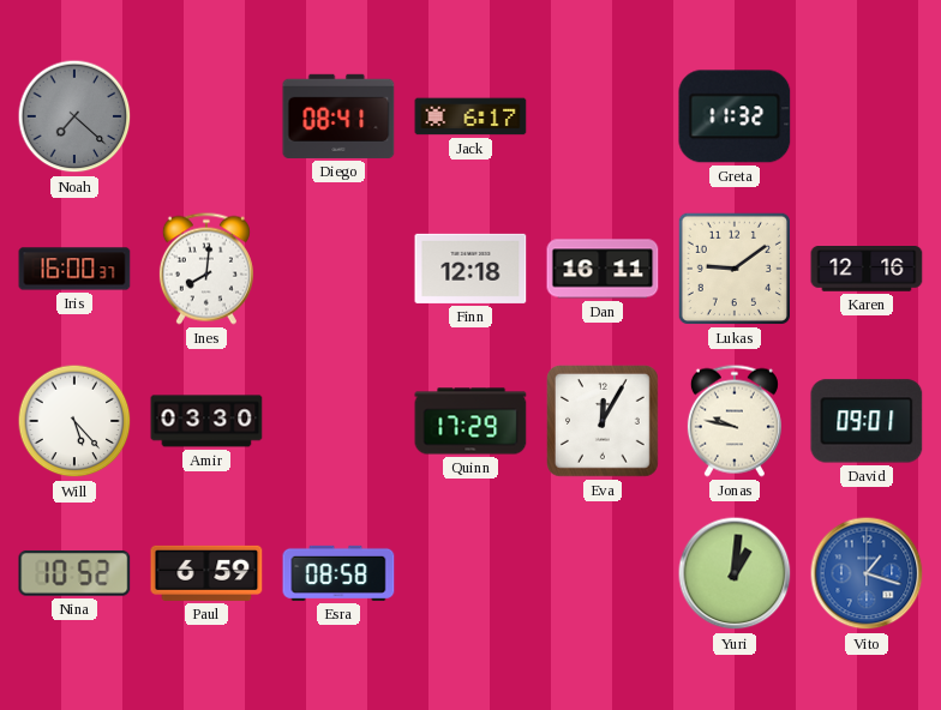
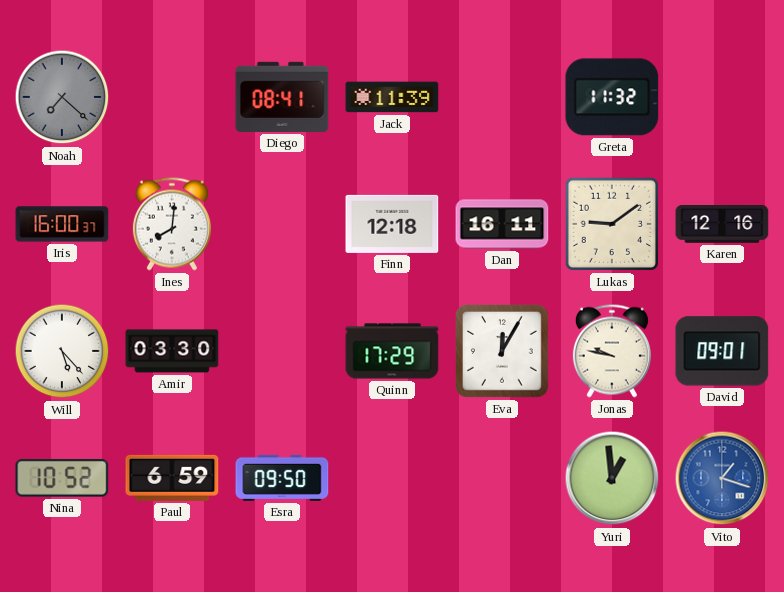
Jack: 6:17 -> 11:39
Esra: 08:58 -> 09:50
Yuri: 1:01 -> 12:59
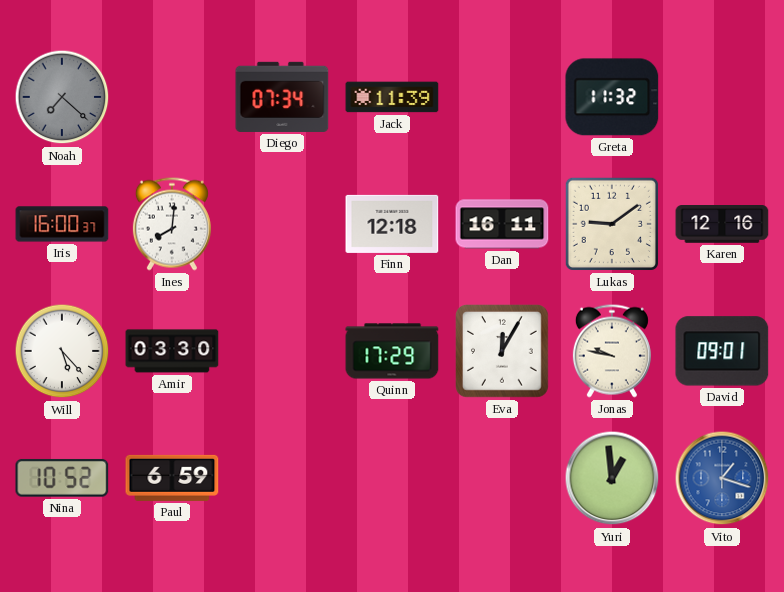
Diego: 08:41 -> 07:34
Esra: 09:50 -> none
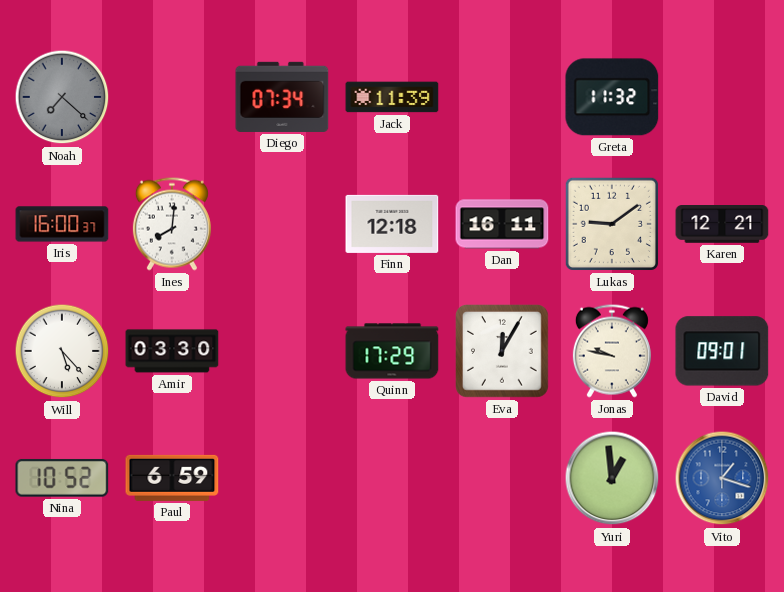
Karen: 12:16 -> 12:21
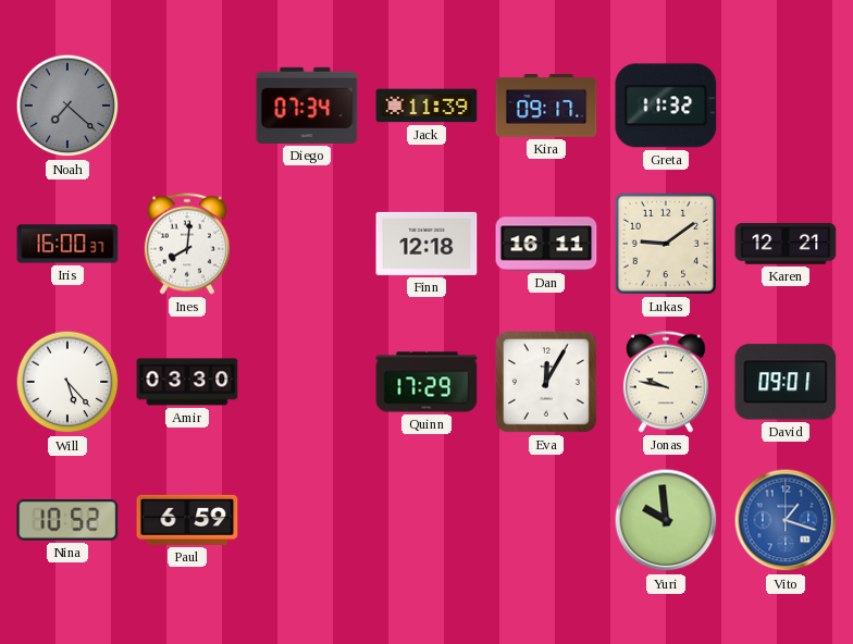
Kira: none -> 09:17
Yuri: 12:59 -> 9:59
